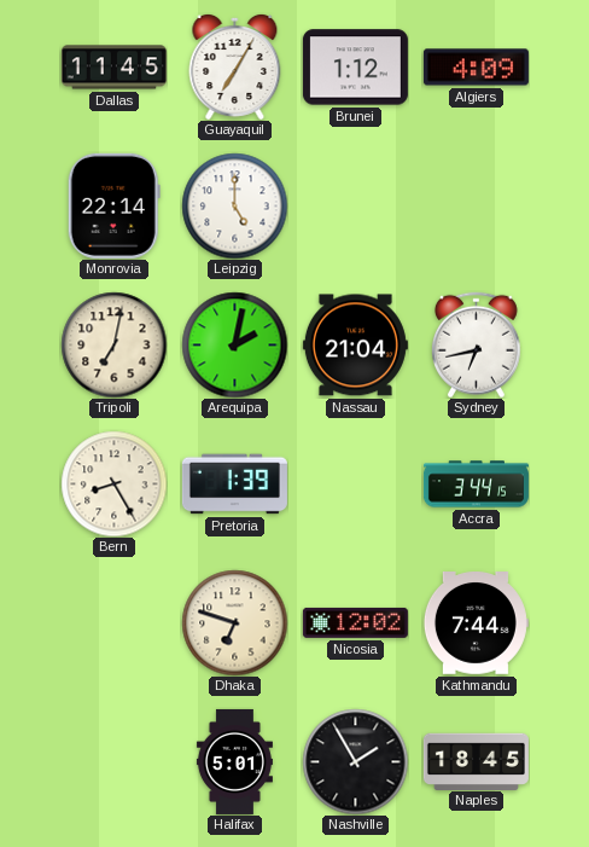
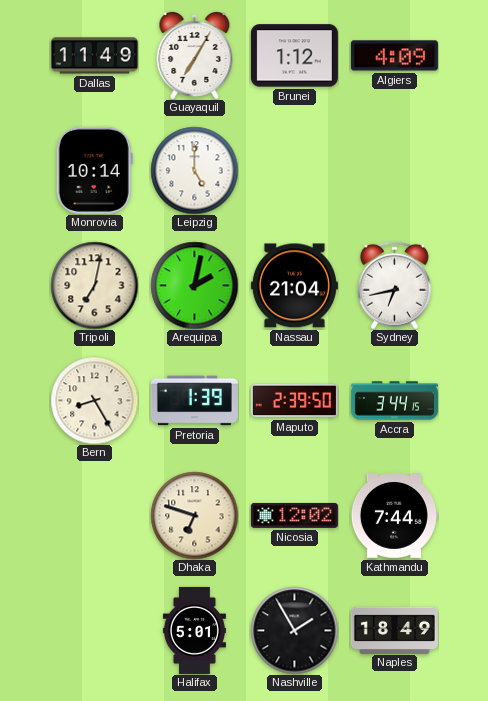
Dallas: 11:45 -> 11:49
Monrovia: 22:14 -> 10:14
Maputo: none -> 2:39
Naples: 18:45 -> 18:49
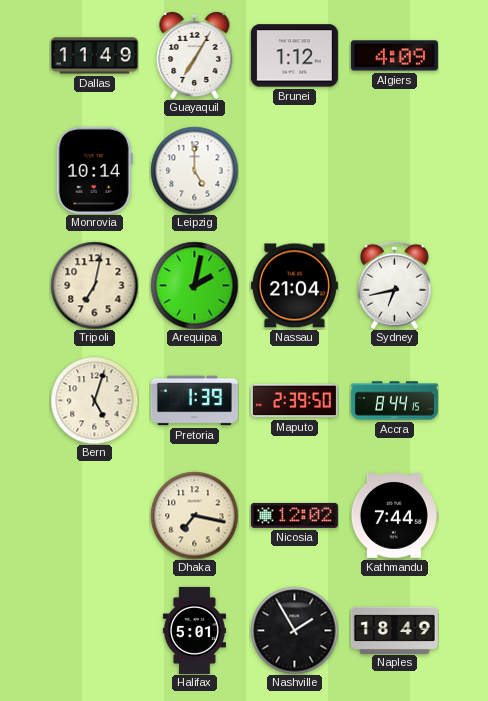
Bern: 8:25 -> 5:03
Accra: 3:44 -> 8:44
Dhaka: 6:48 -> 7:17
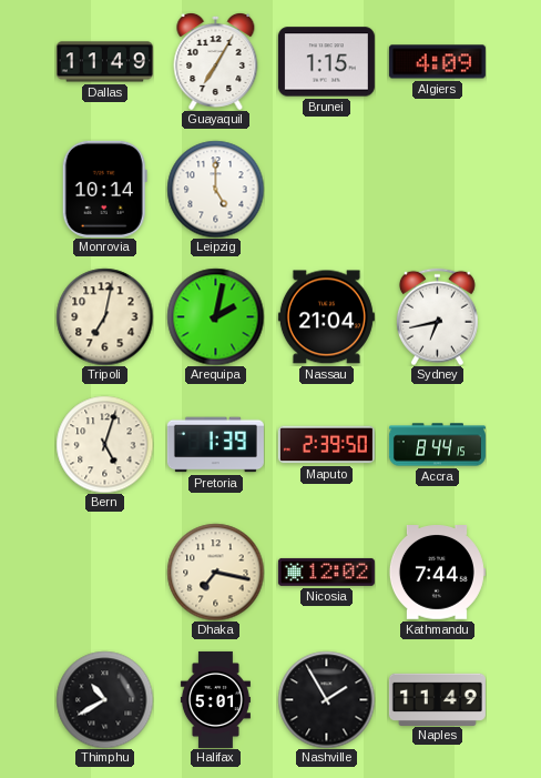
Brunei: 1:12 -> 1:15
Thimphu: none -> 10:40
Naples: 18:49 -> 11:49
